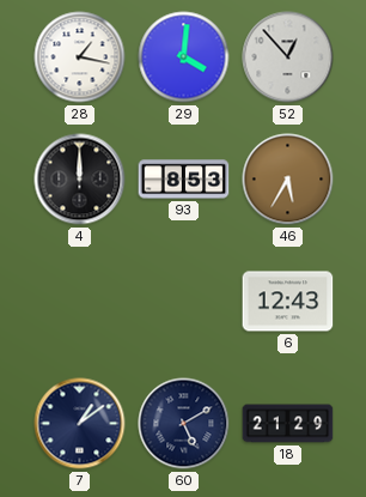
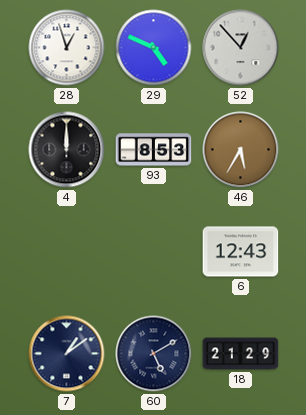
28: 1:17 -> 12:57
29: 4:01 -> 4:49
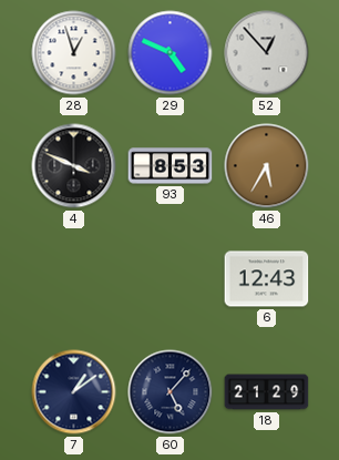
4: 12:00 -> 3:49
60: 5:10 -> 5:07
